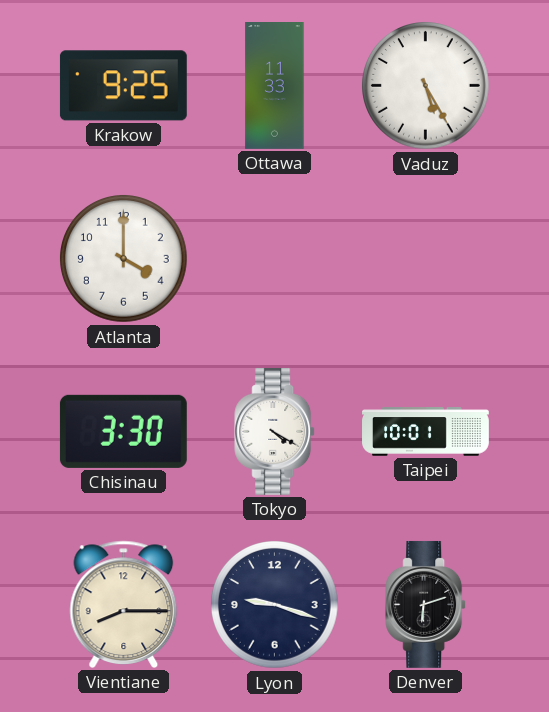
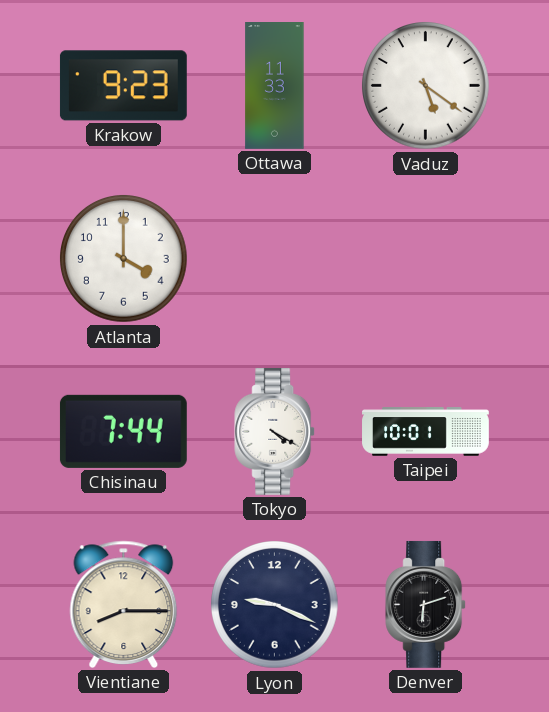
Krakow: 9:25 -> 9:23
Vaduz: 5:25 -> 5:21
Chisinau: 3:30 -> 7:44
Lyon: 9:18 -> 9:19
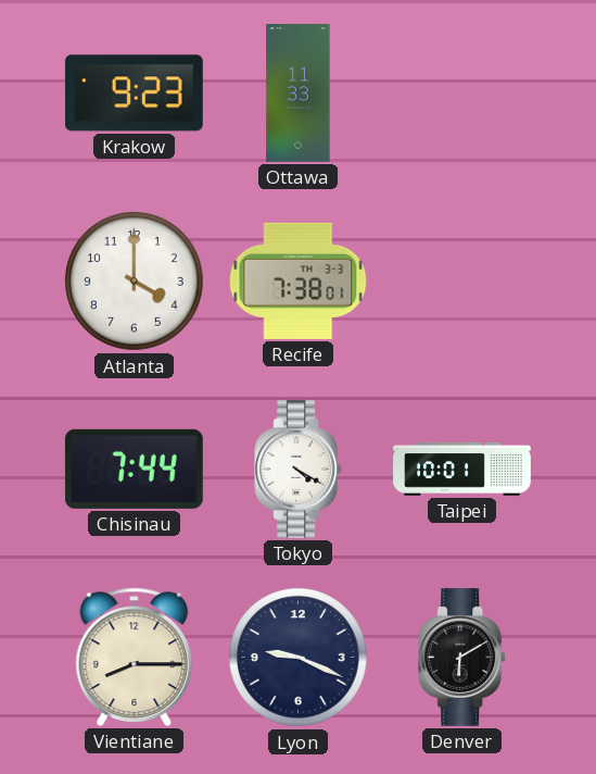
Vaduz: 5:21 -> none
Recife: none -> 7:38
Denver: 6:12 -> 6:10
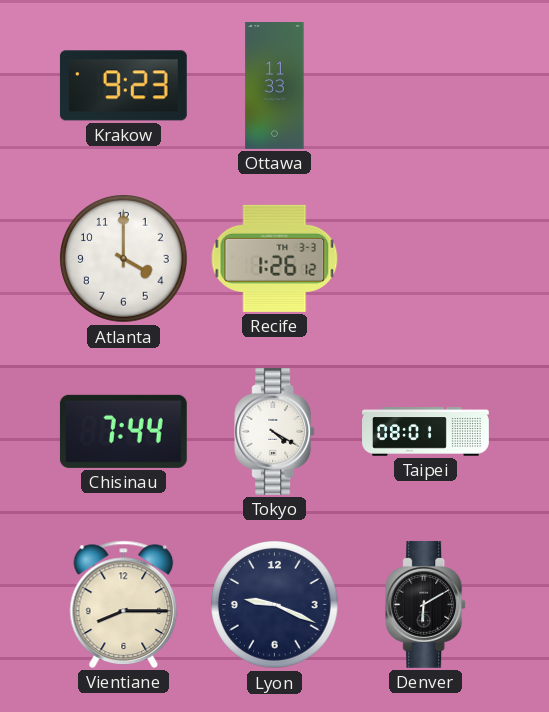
Recife: 7:38 -> 1:26
Taipei: 10:01 -> 08:01
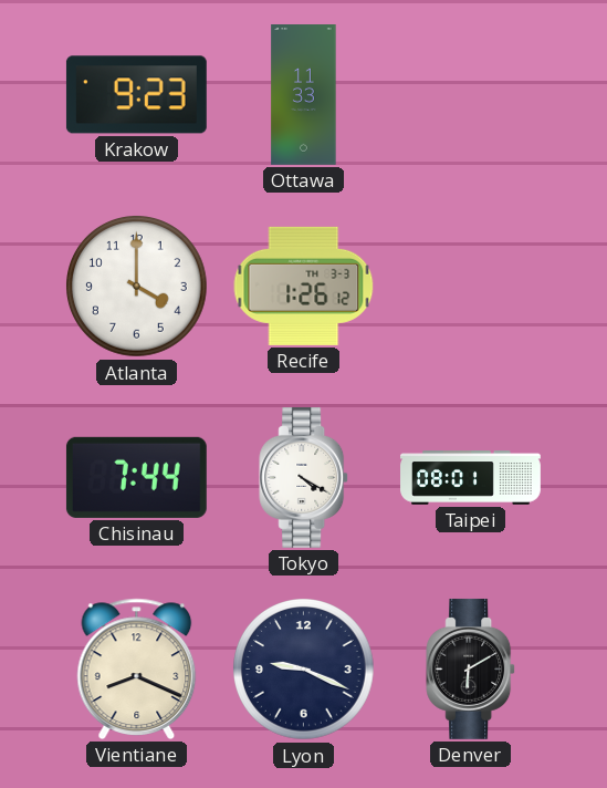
Vientiane: 8:15 -> 8:19
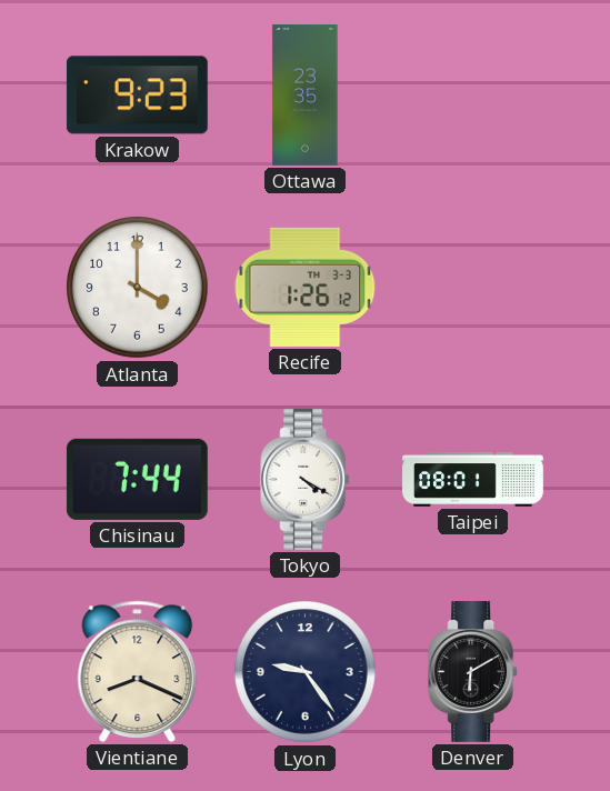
Ottawa: 11:33 -> 23:35
Lyon: 9:19 -> 9:24
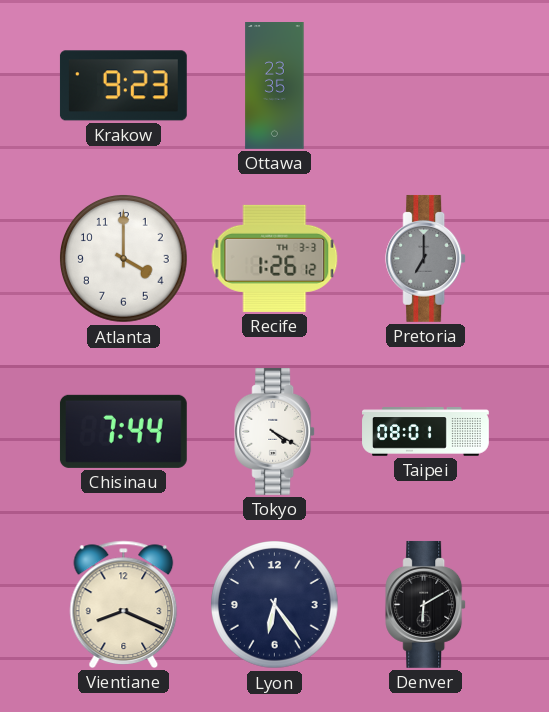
Pretoria: none -> 7:00
Lyon: 9:24 -> 6:24
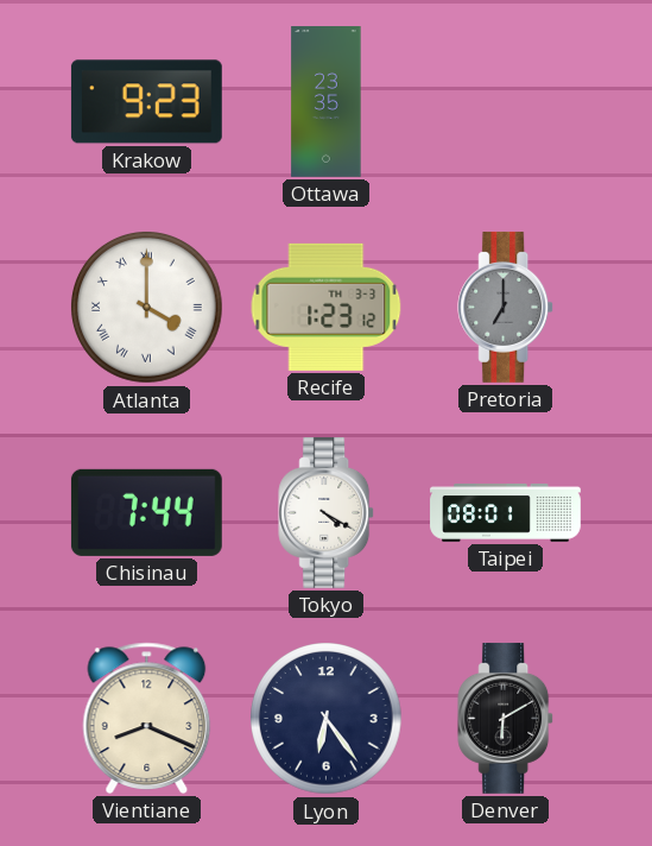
Atlanta numerals: Arabic -> Roman
Recife: 1:26 -> 1:23
